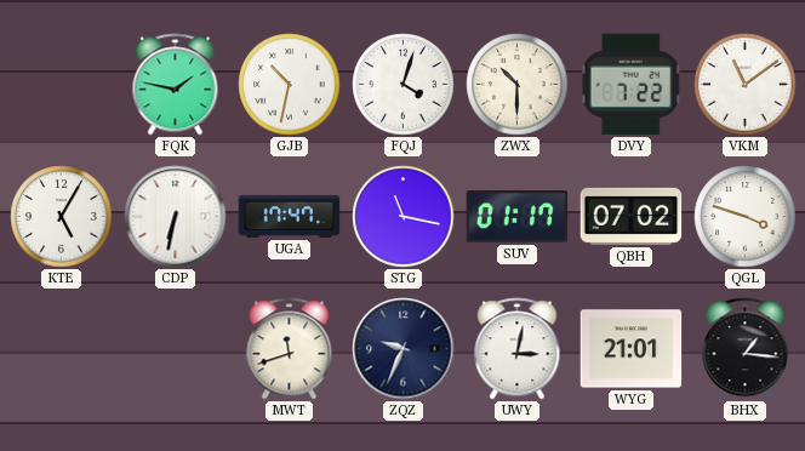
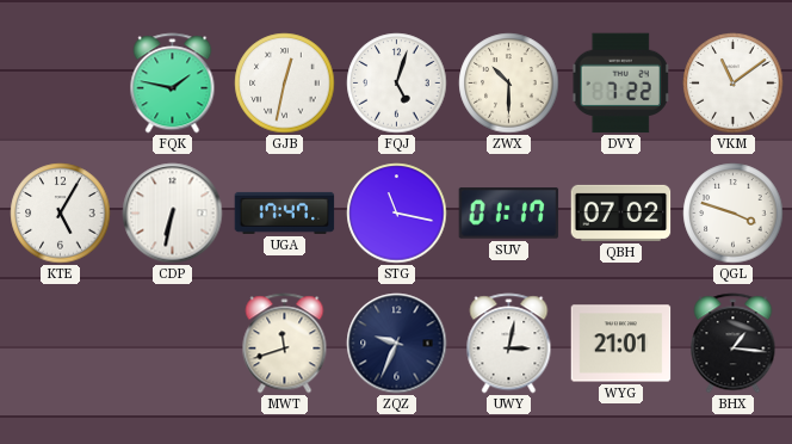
GJB: 10:32 -> 12:32
FQJ: 4:03 -> 5:03
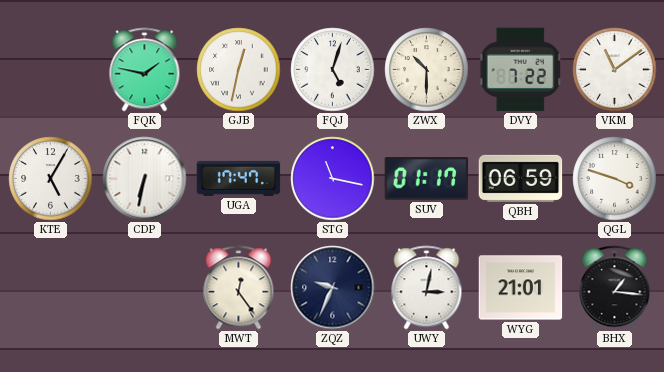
QBH: 07:02 -> 06:59
MWT: 11:42 -> 12:24
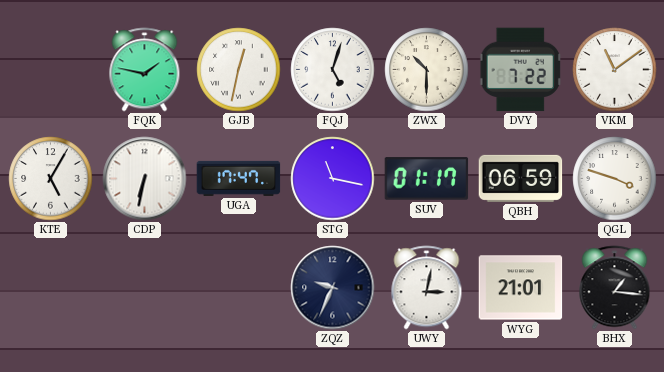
MWT: 12:24 -> none
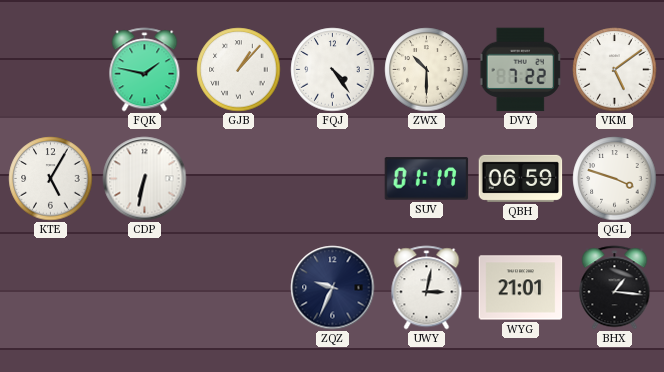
GJB: 12:32 -> 1:07
FQJ: 5:03 -> 4:24
VKM: 11:09 -> 5:09
UGA: 17:47 -> none
STG: 11:17 -> none
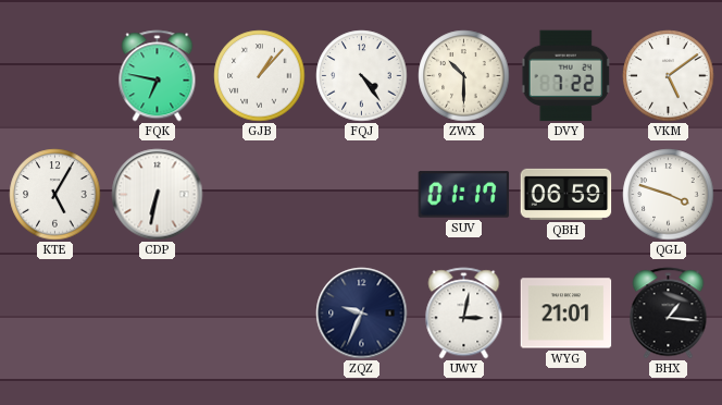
FQK: 1:47 -> 6:47
